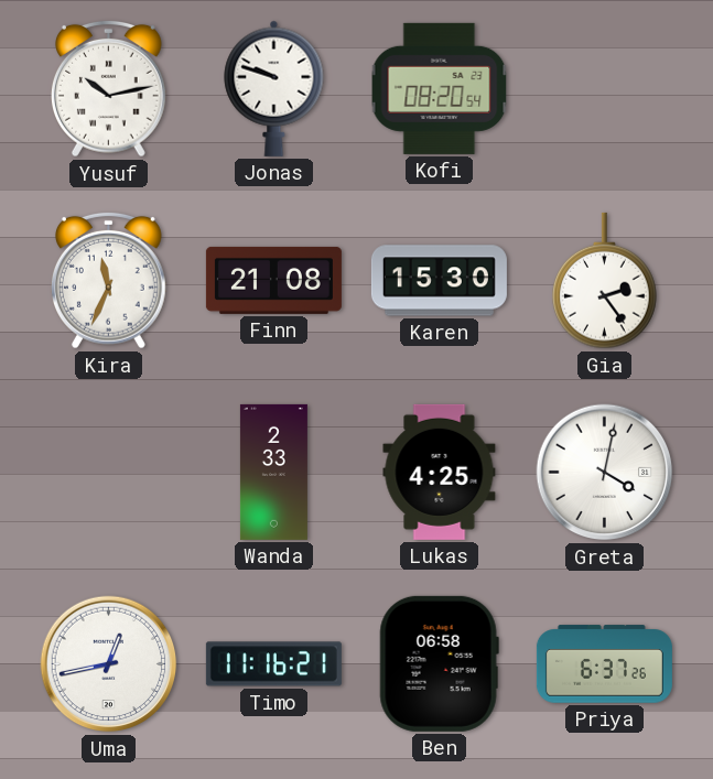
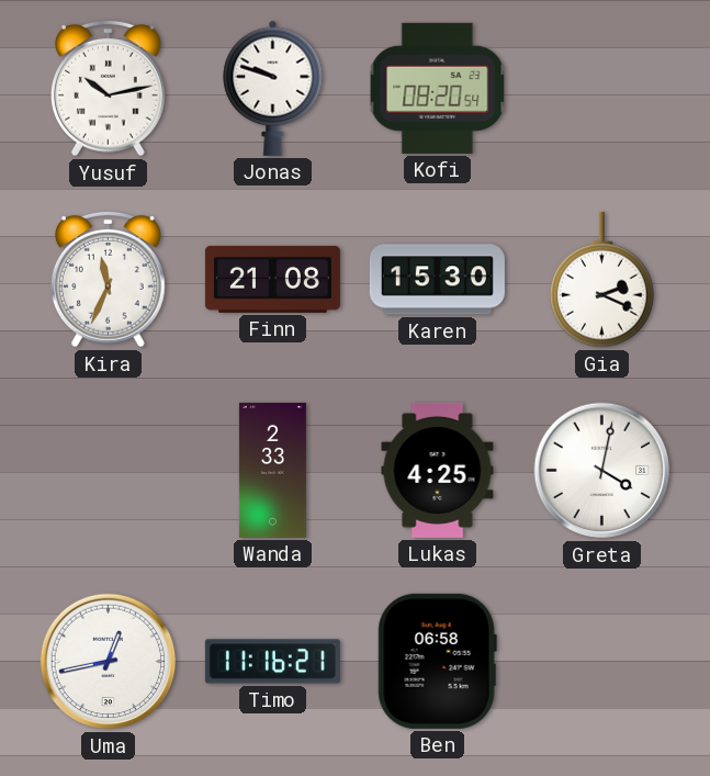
Gia: 2:24 -> 2:19
Priya: 6:37 -> none
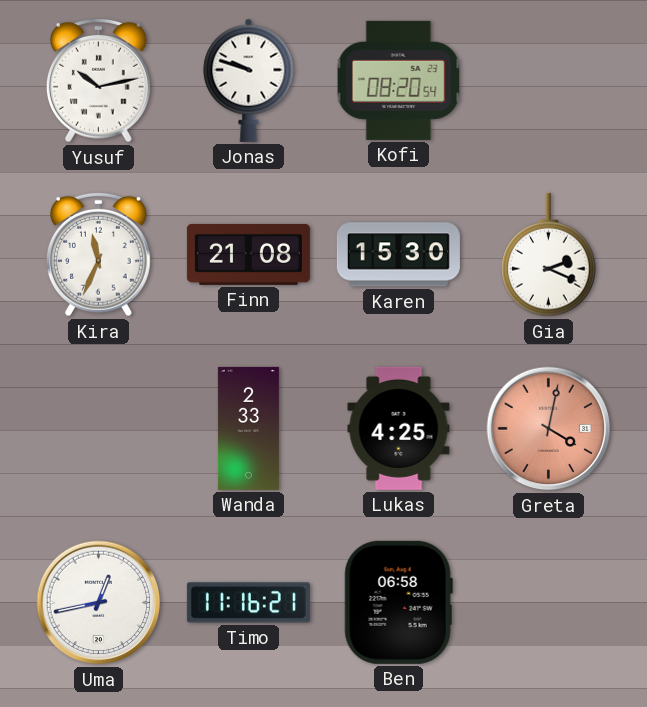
Greta dial: white -> salmon
